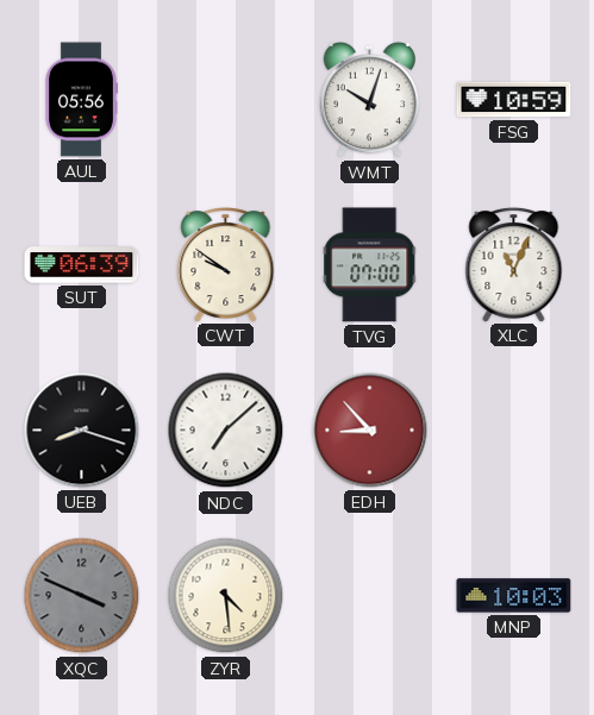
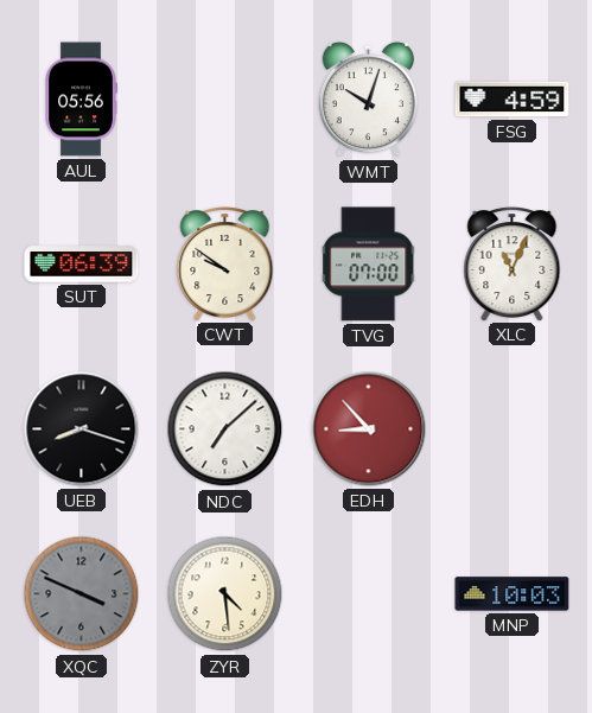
FSG: 10:59 -> 4:59
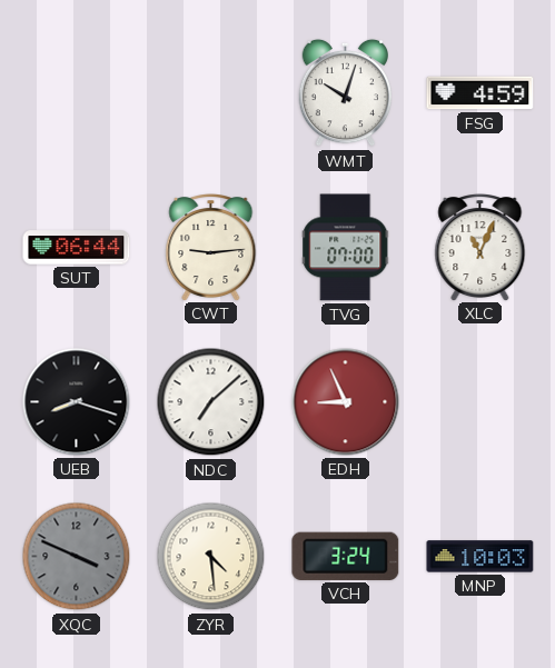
AUL: 05:56 -> none
SUT: 06:39 -> 06:44
CWT: 9:51 -> 9:14
EDH: 8:53 -> 8:56
VCH: none -> 3:24
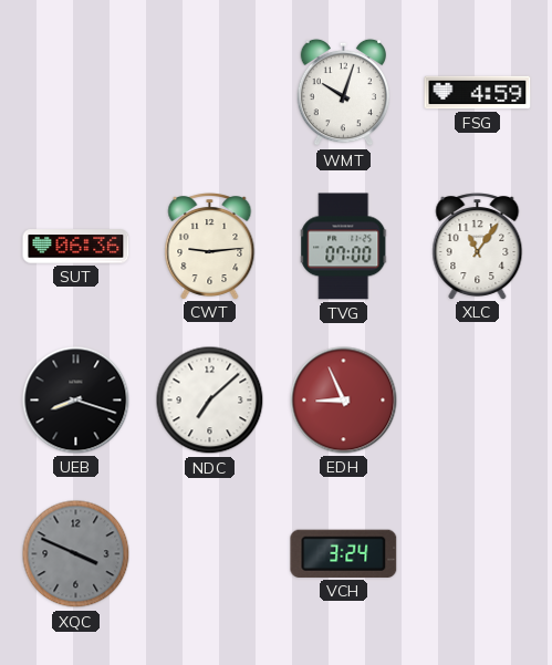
SUT: 06:44 -> 06:36
XLC: 11:04 -> 11:06
ZYR: 4:29 -> none
MNP: 10:03 -> none
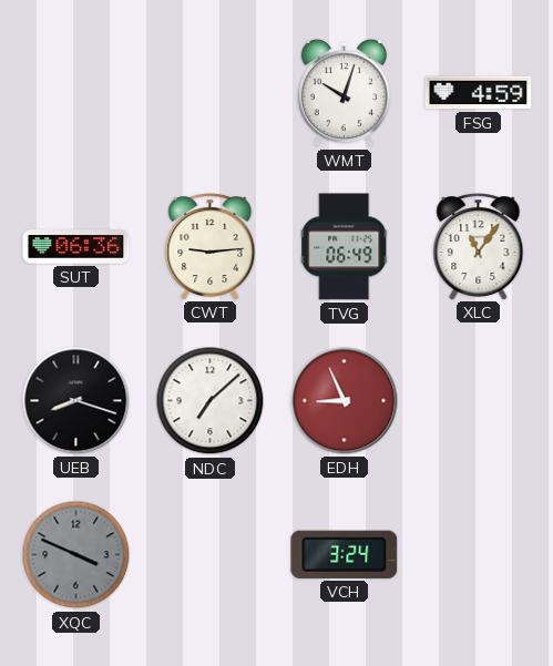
TVG: 07:00 -> 06:49
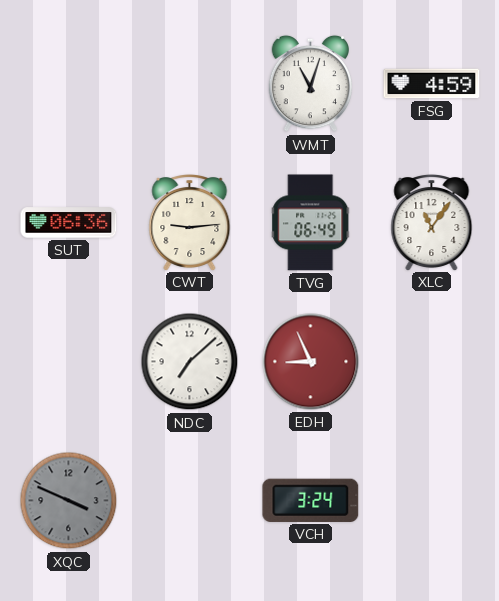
WMT: 10:03 -> 11:03
UEB: 8:18 -> none
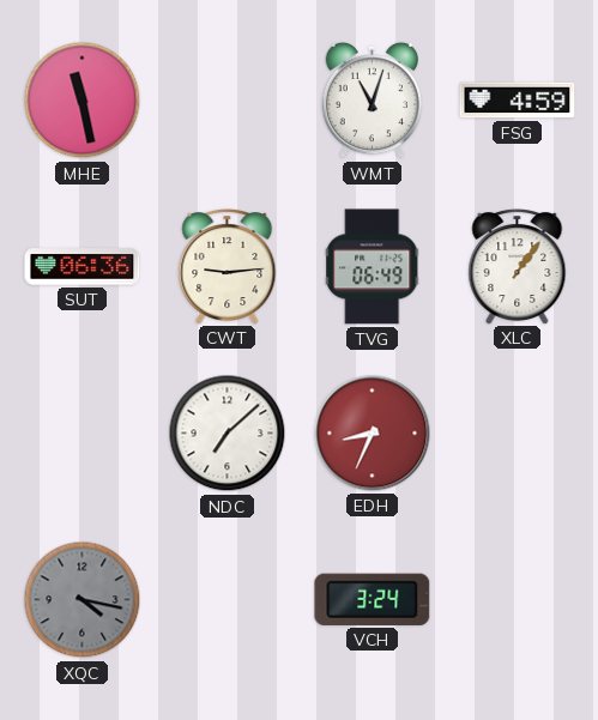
MHE: none -> 11:28
XLC: 11:06 -> 1:06
EDH: 8:56 -> 8:34
XQC: 3:49 -> 4:17
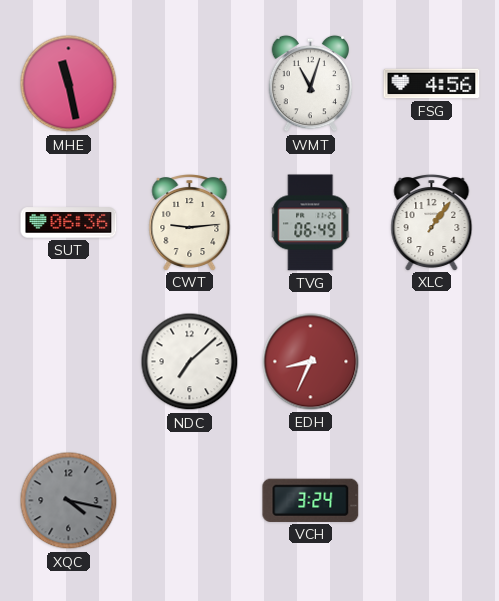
FSG: 4:59 -> 4:56
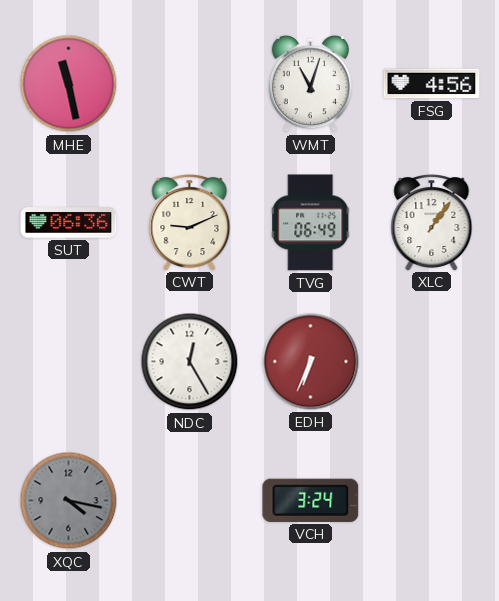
CWT: 9:14 -> 9:11
NDC: 7:08 -> 12:25
EDH: 8:34 -> 6:34
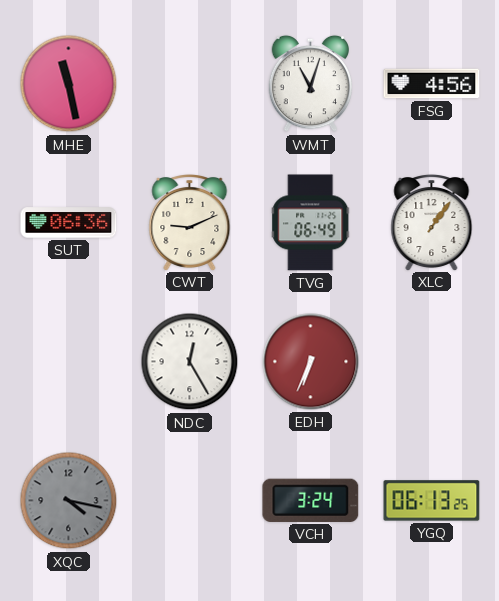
YGQ: none -> 06:13
